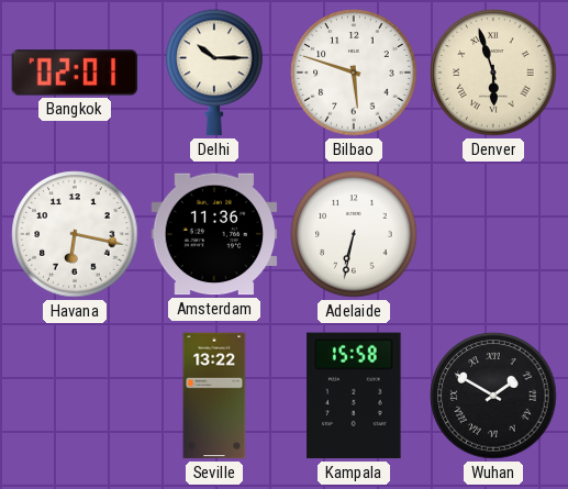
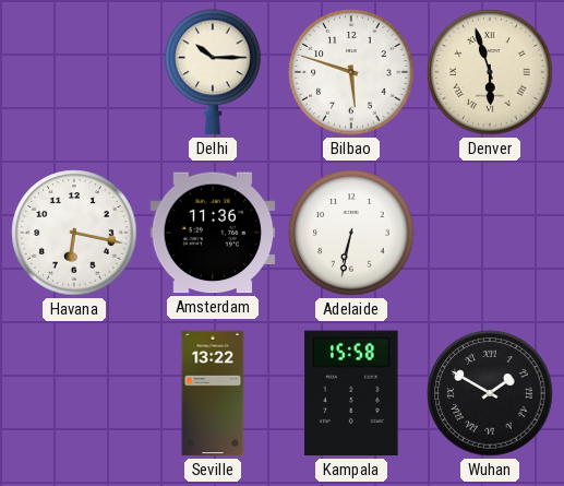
Bangkok: 02:01 -> none
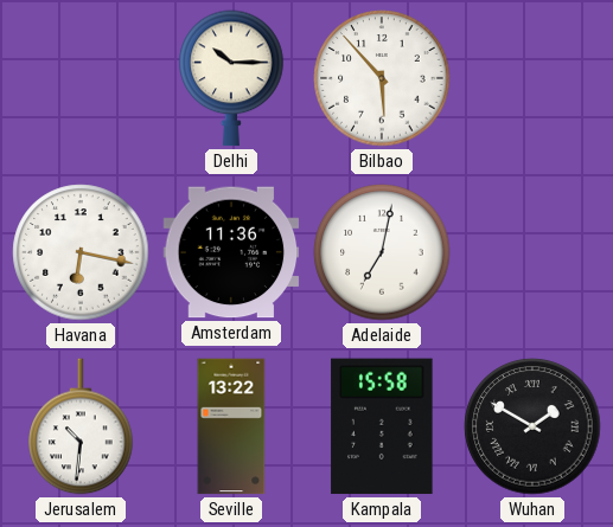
Bilbao: 5:48 -> 5:53
Denver: 5:57 -> none
Adelaide: 6:32 -> 7:02
Jerusalem: none -> 10:31
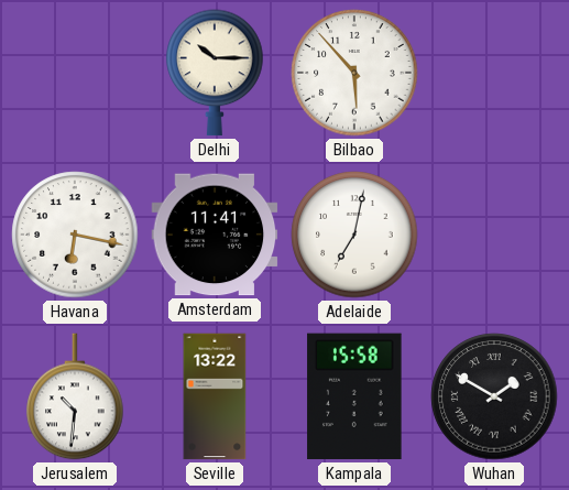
Amsterdam: 11:36 -> 11:41
